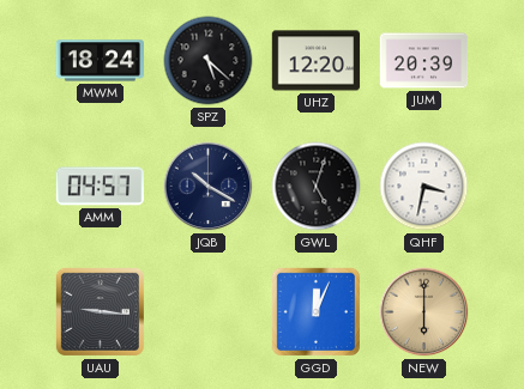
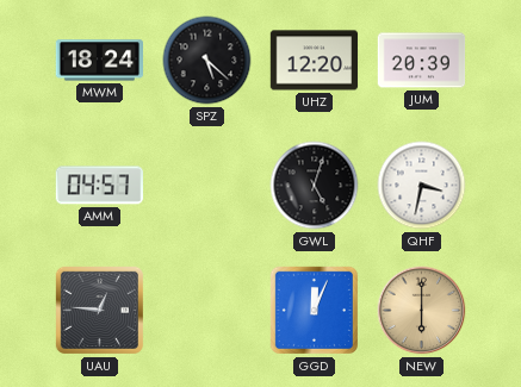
JQB: 10:20 -> none
UAU: 9:16 -> 12:46
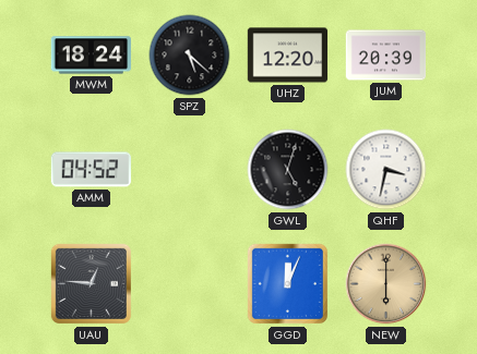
AMM: 04:57 -> 04:52
